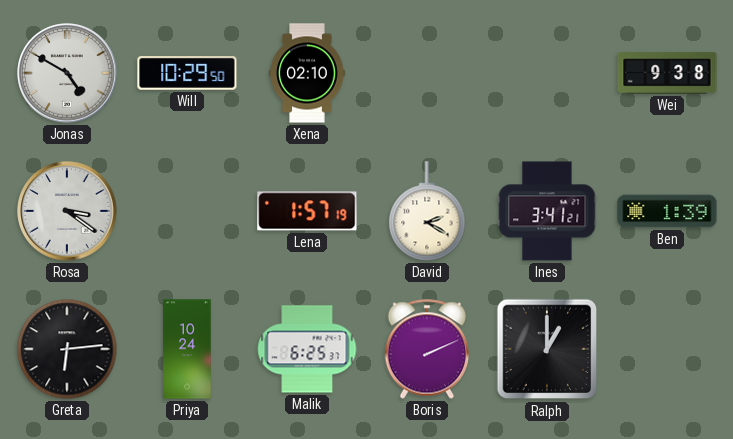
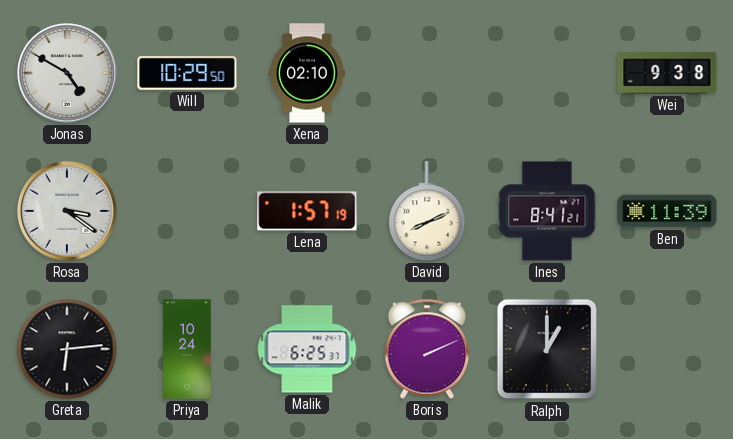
David: 2:20 -> 8:11
Ines: 3:41 -> 8:41
Ben: 1:39 -> 11:39
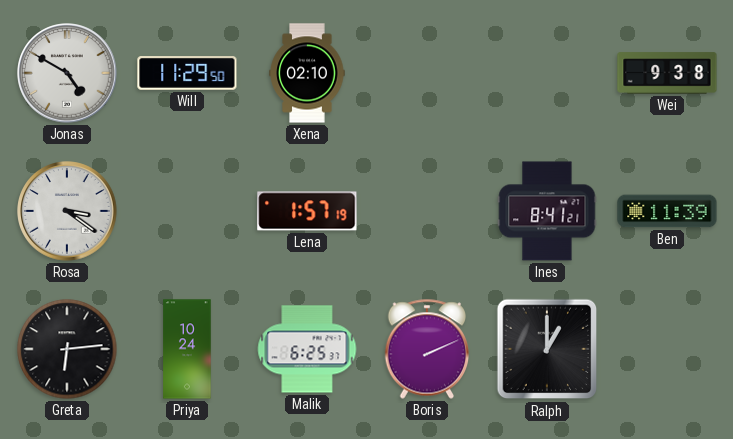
Will: 10:29 -> 11:29
David: 8:11 -> none
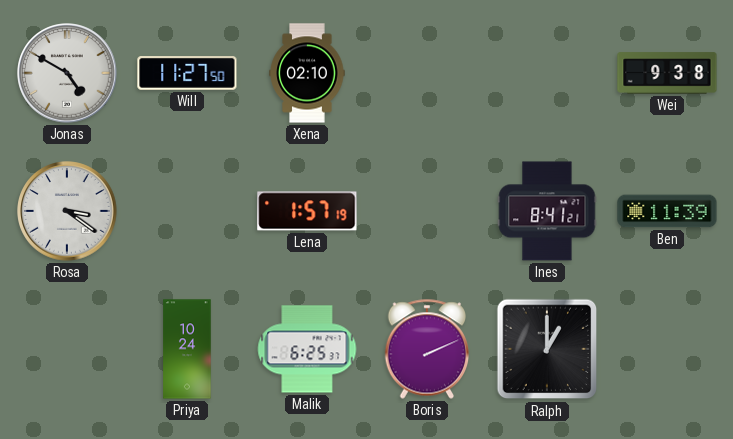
Will: 11:29 -> 11:27
Greta: 6:14 -> none
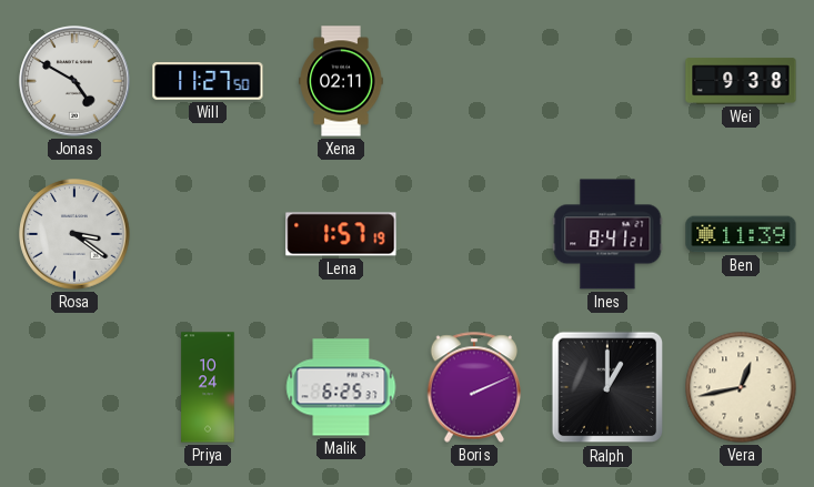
Xena: 02:10 -> 02:11
Vera: none -> 12:43
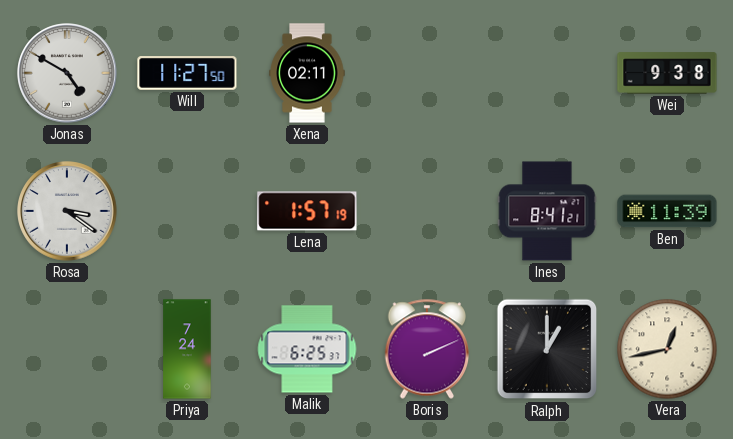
Priya: 10:24 -> 7:24
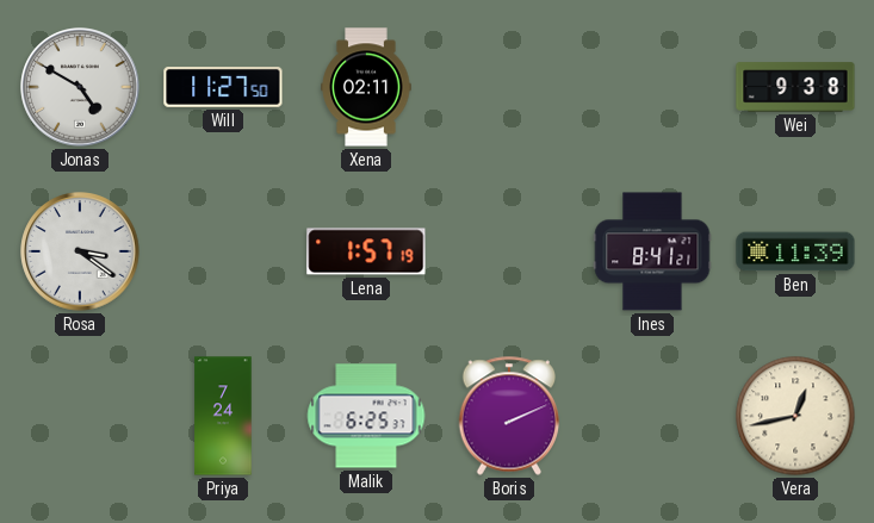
Ralph: 1:00 -> none
